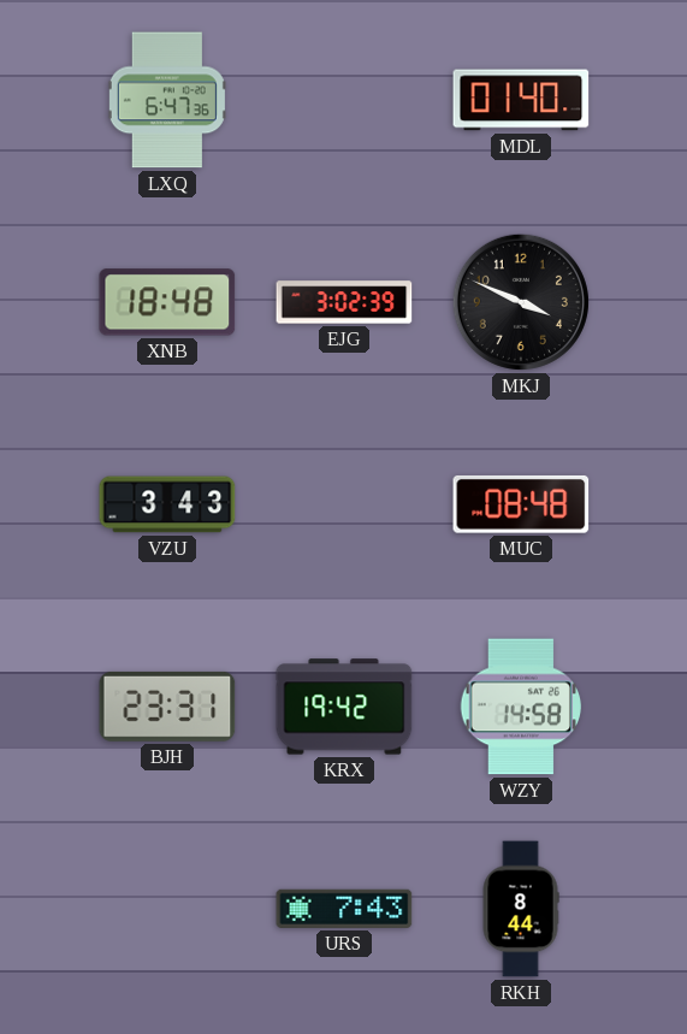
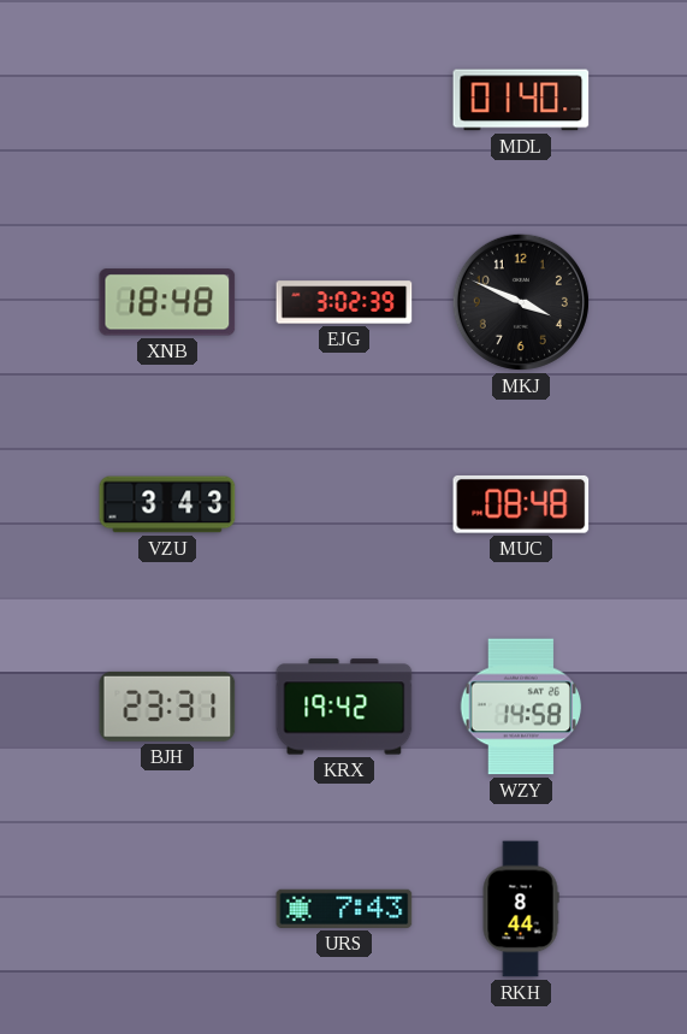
LXQ: 6:47 -> none
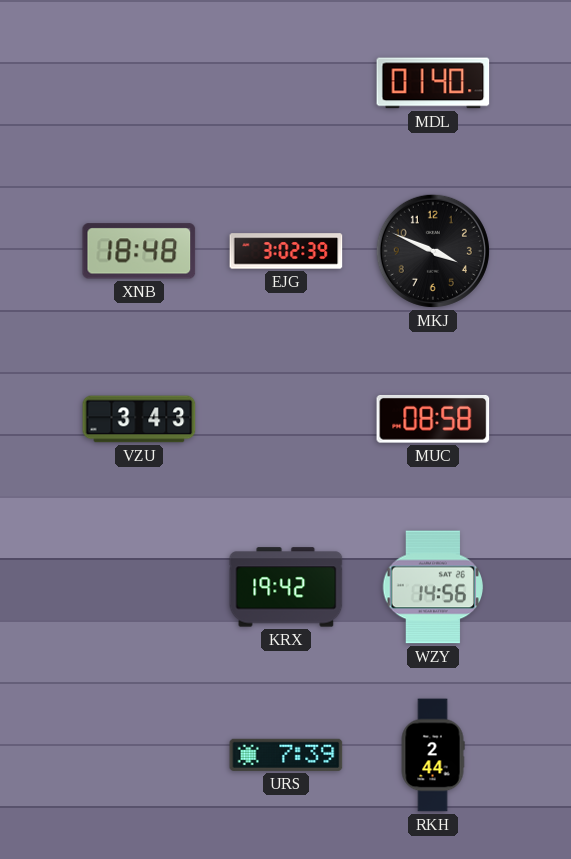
MUC: 08:48 -> 08:58
BJH: 23:31 -> none
WZY: 14:58 -> 14:56
URS: 7:43 -> 7:39
RKH: 8:44 -> 2:44
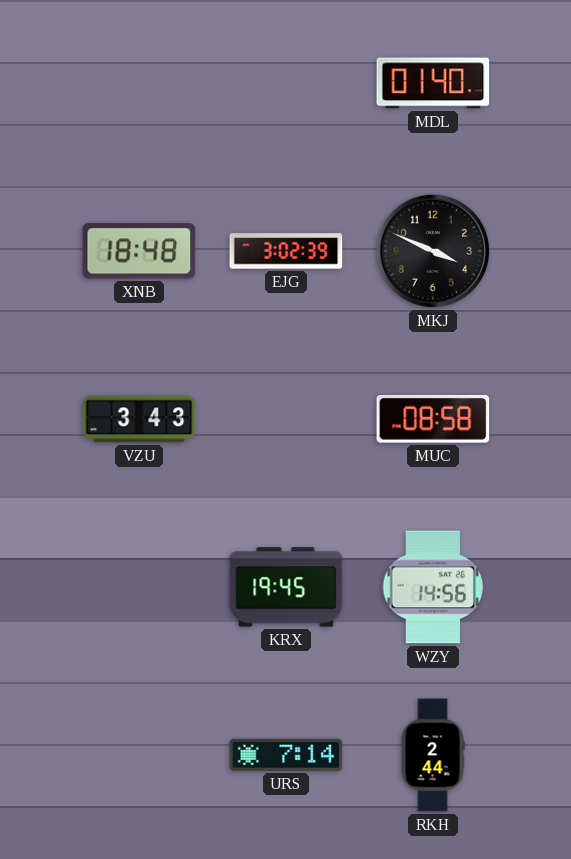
KRX: 19:42 -> 19:45
URS: 7:39 -> 7:14
